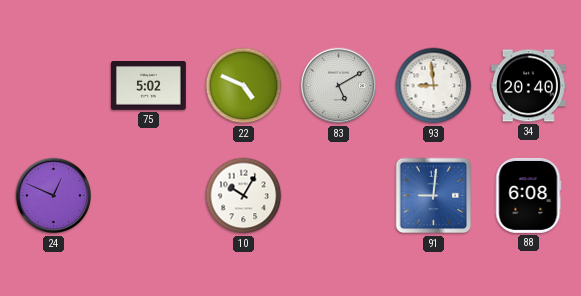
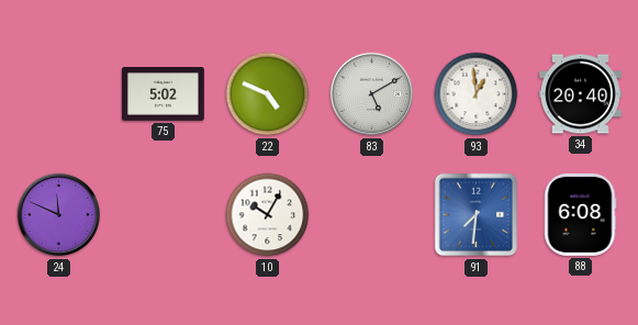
93: 8:59 -> 12:59
24: 12:49 -> 11:49
91: 9:01 -> 7:31
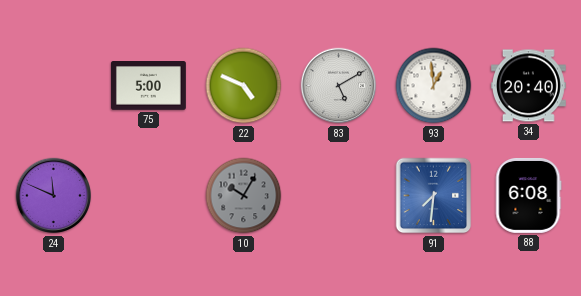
75: 5:02 -> 5:00
10 dial: white -> grey
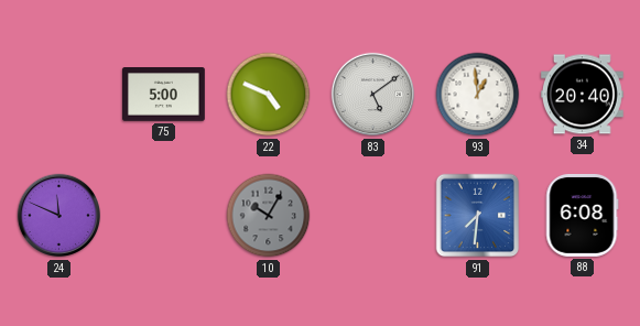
83: 5:10 -> 5:09
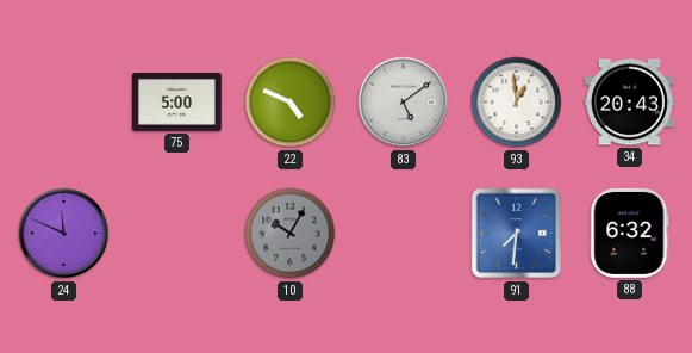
34: 20:40 -> 20:43
88: 6:08 -> 6:32
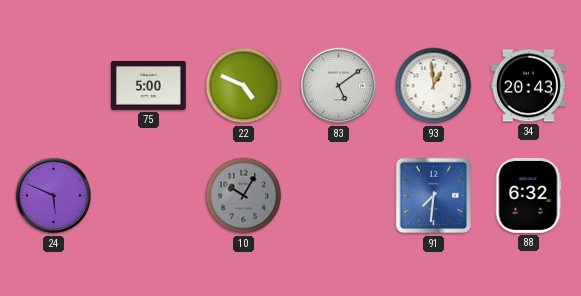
24: 11:49 -> 5:49
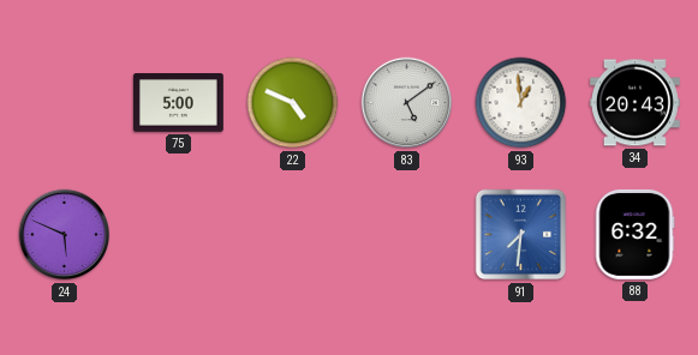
10: 10:05 -> none
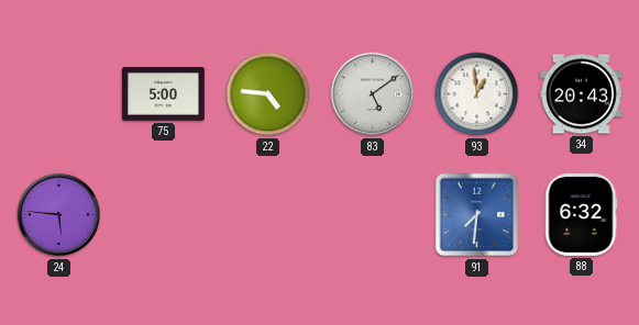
22: 4:49 -> 4:46
24: 5:49 -> 5:46
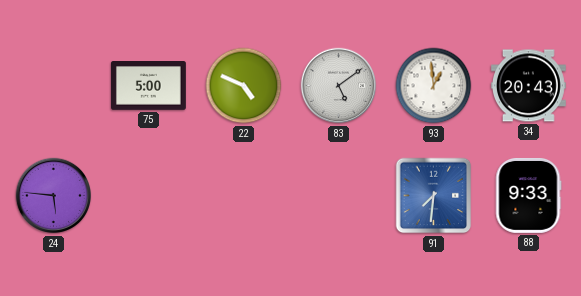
22: 4:46 -> 4:49
88: 6:32 -> 9:33
